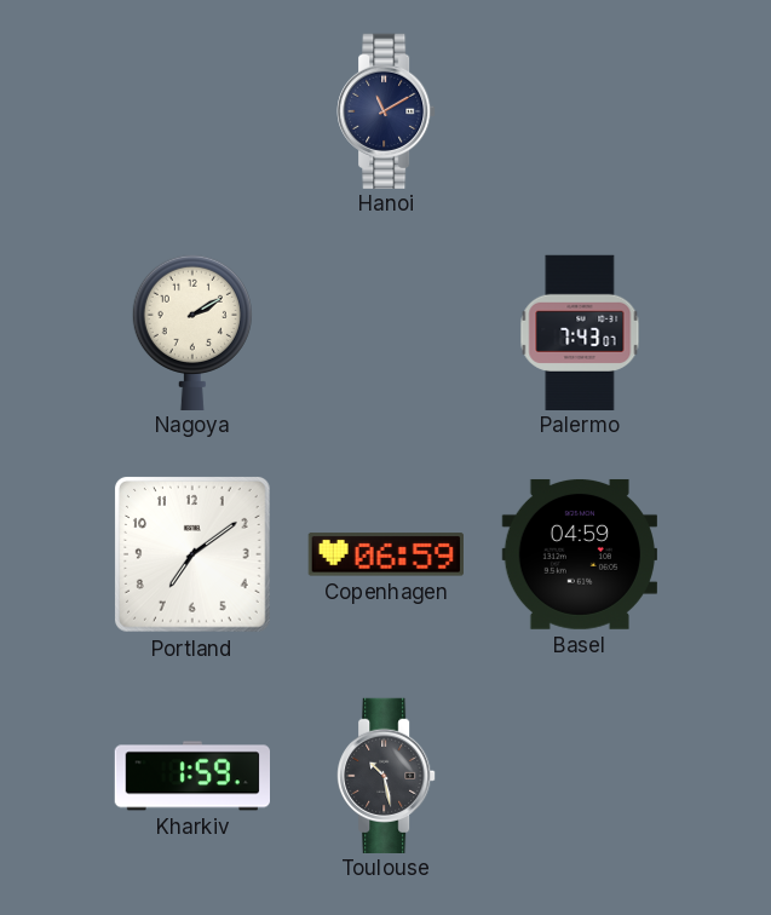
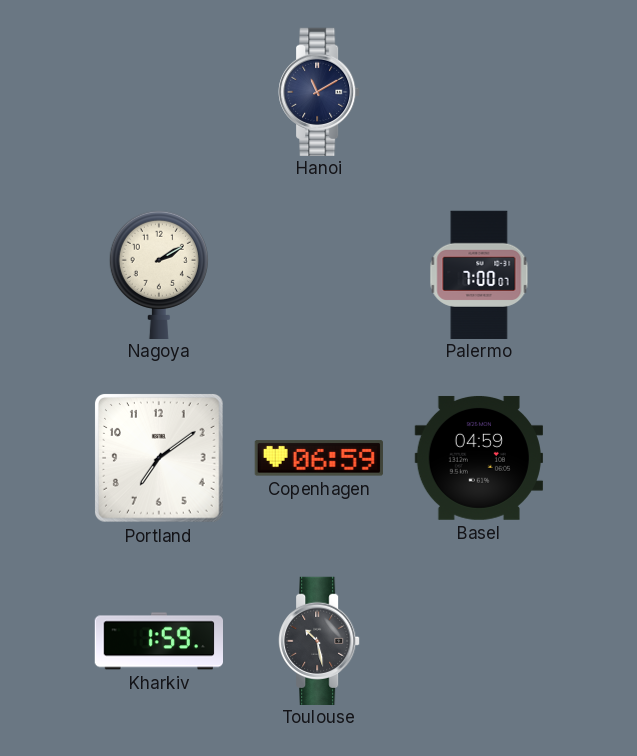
Palermo: 7:43 -> 7:00
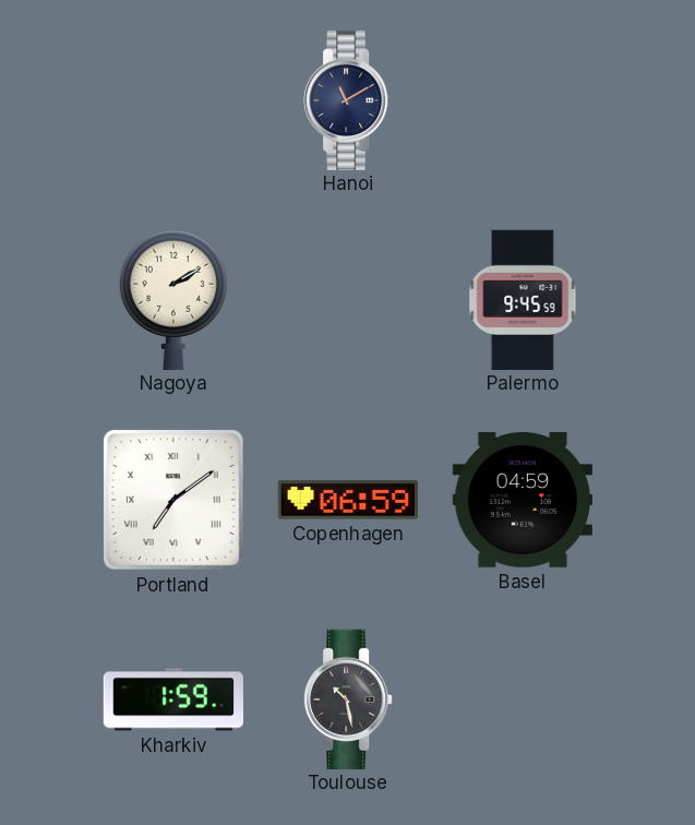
Palermo: 7:00 -> 9:45
Portland numerals: Arabic -> Roman
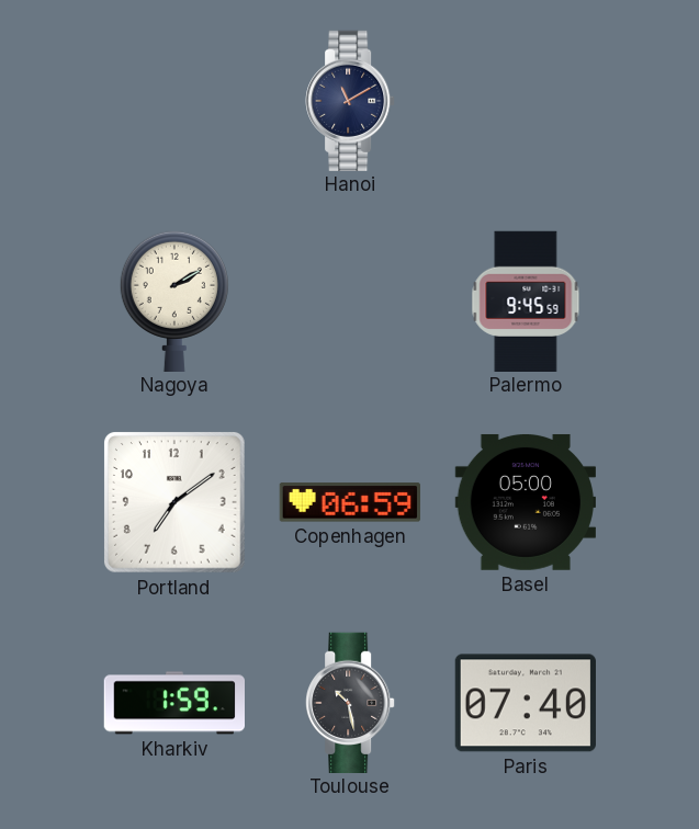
Portland numerals: Roman -> Arabic
Basel: 04:59 -> 05:00
Paris: none -> 07:40
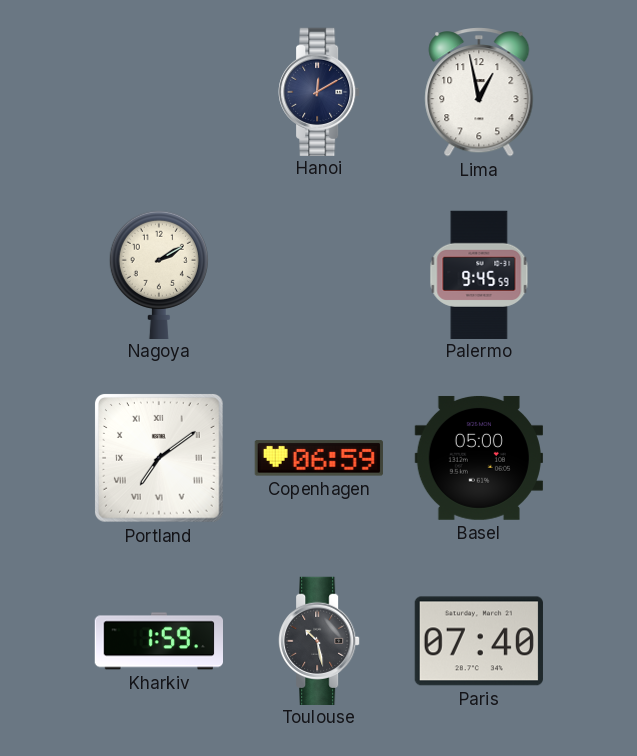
Hanoi: 11:10 -> 12:10
Lima: none -> 12:58
Portland numerals: Arabic -> Roman
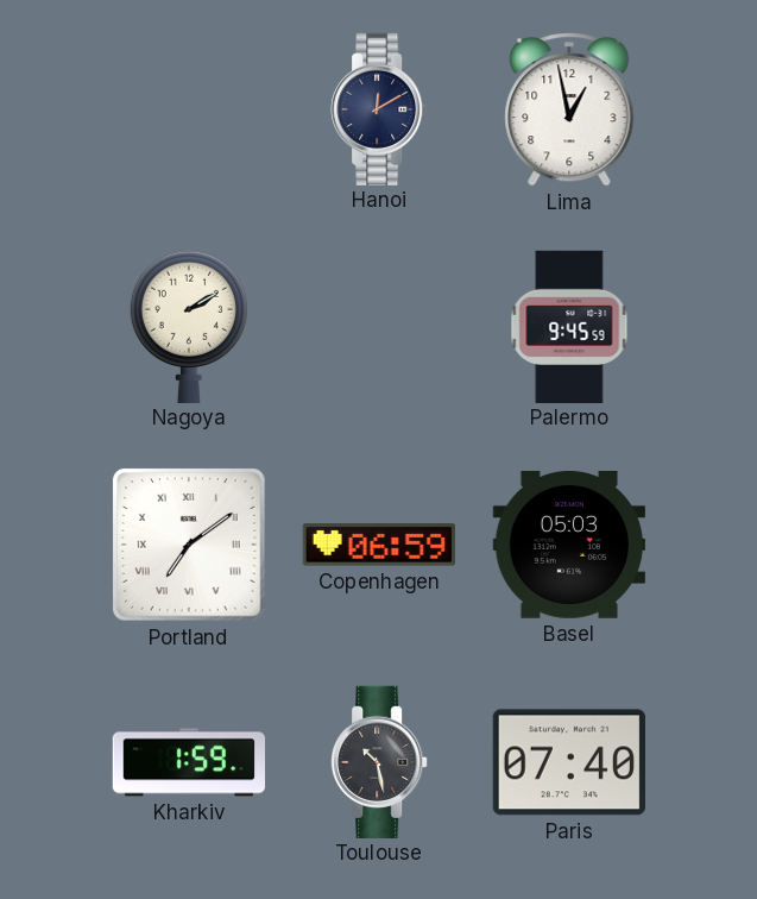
Basel: 05:00 -> 05:03
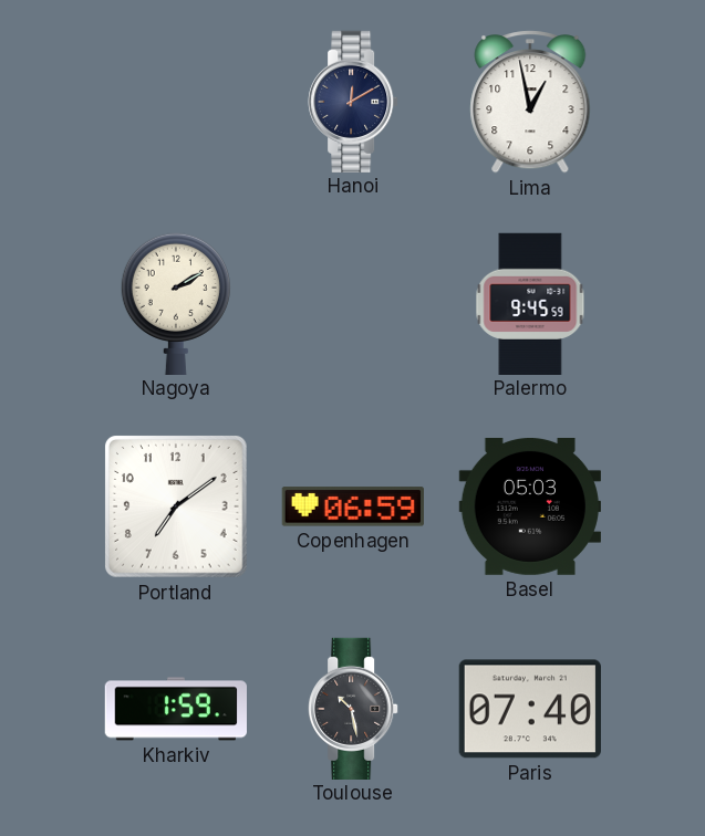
Portland numerals: Roman -> Arabic
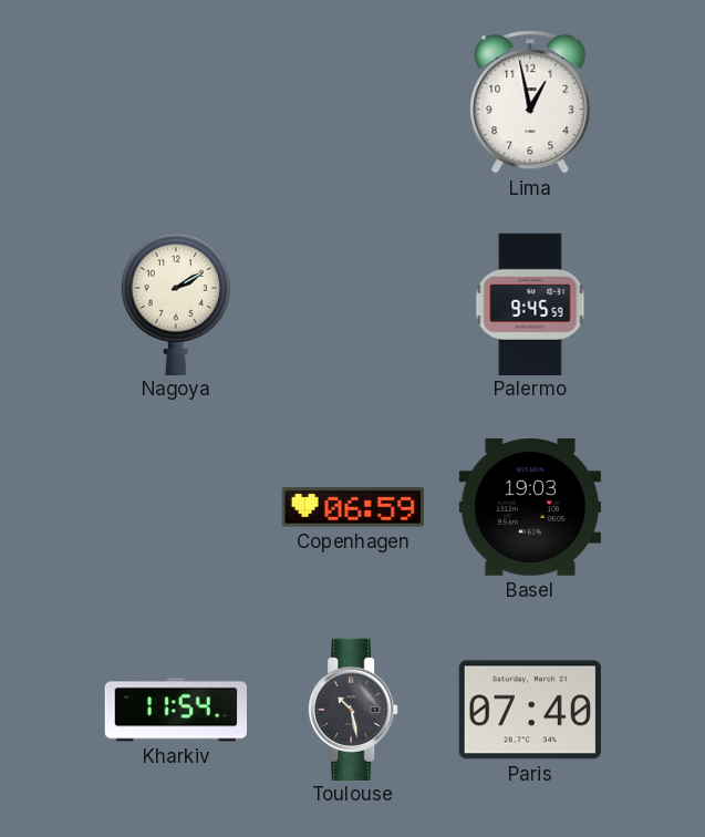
Hanoi: 12:10 -> none
Portland: 7:09 -> none
Basel: 05:03 -> 19:03
Kharkiv: 1:59 -> 11:54
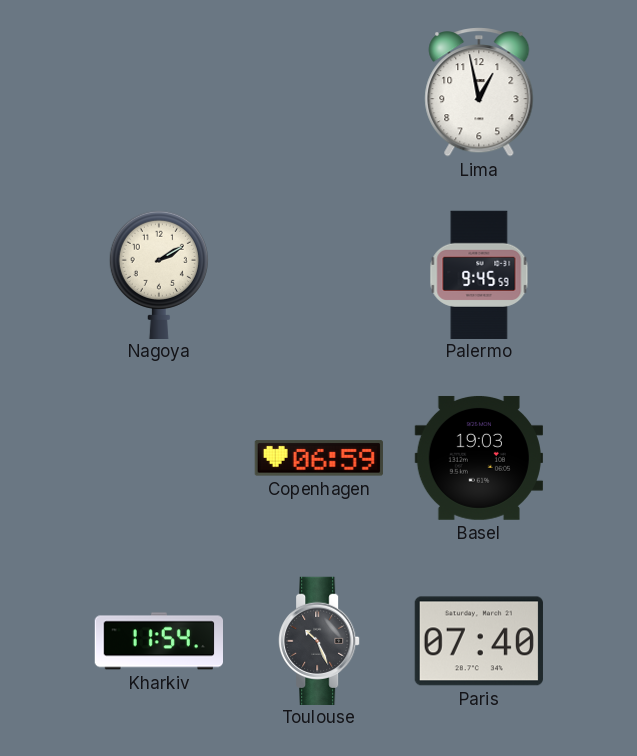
Toulouse: 10:28 -> 10:26
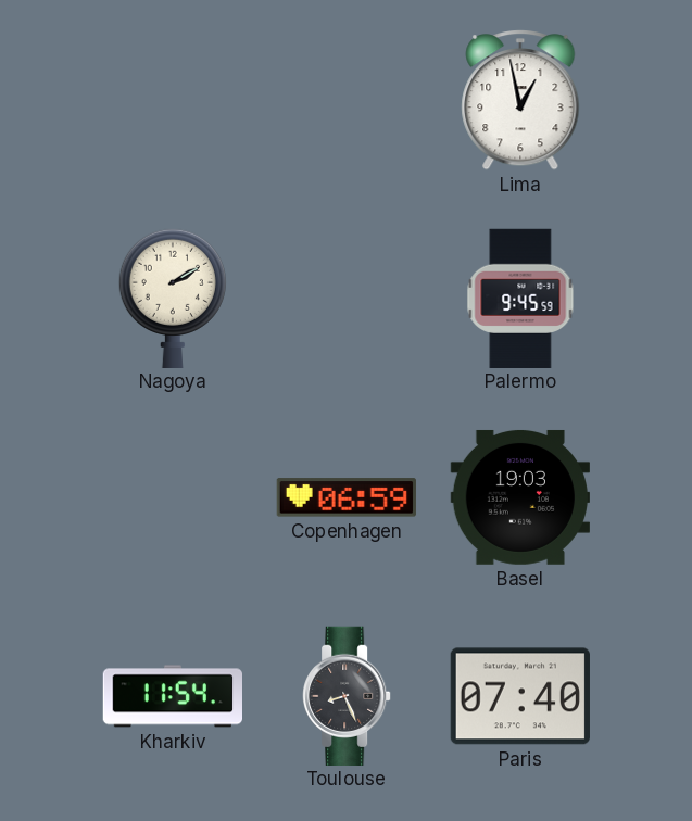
Toulouse: 10:26 -> 8:26
